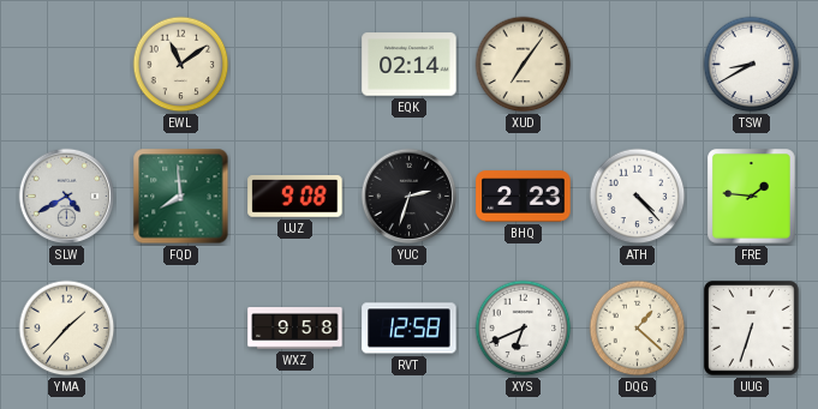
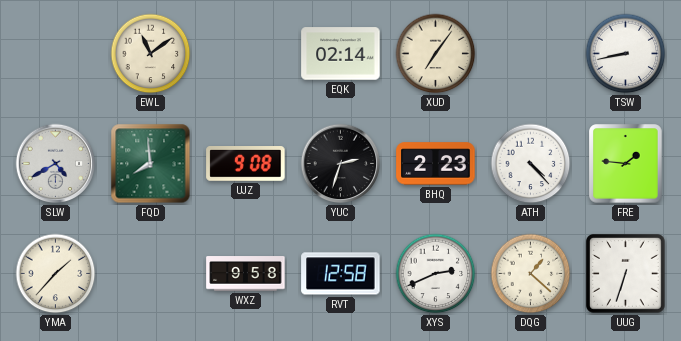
TSW: 8:40 -> 8:43
XYS: 6:41 -> 2:41
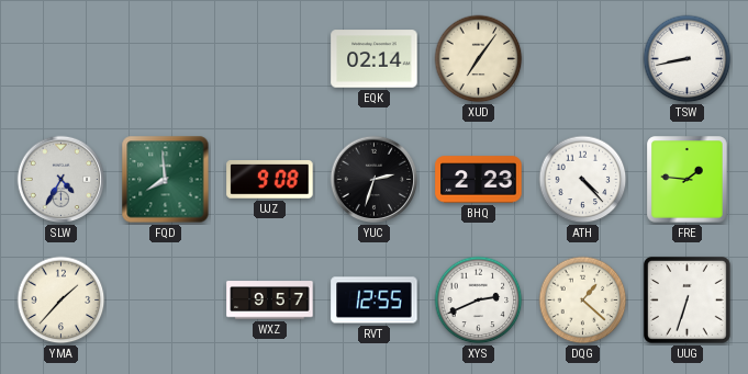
EWL: 11:09 -> none
SLW: 4:40 -> 4:35
WXZ: 9:58 -> 9:57
RVT: 12:58 -> 12:55
